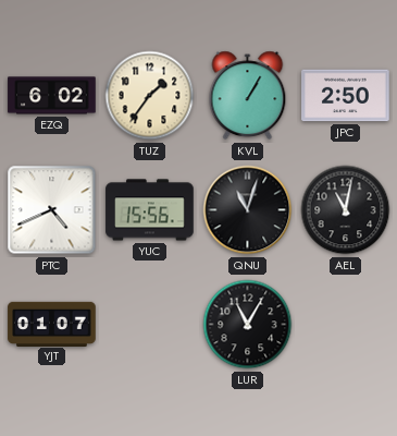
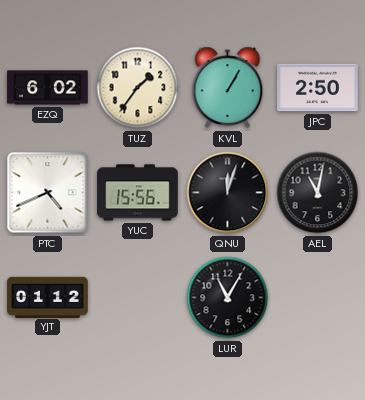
QNU: 11:03 -> 12:03
YJT: 01:07 -> 01:12
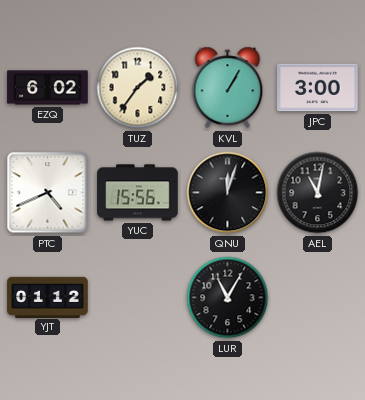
JPC: 2:50 -> 3:00
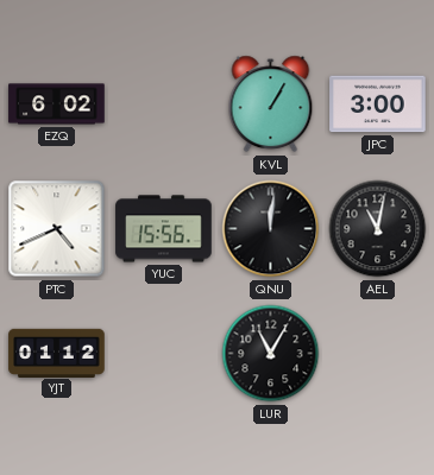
TUZ: 1:36 -> none
QNU: 12:03 -> 12:01
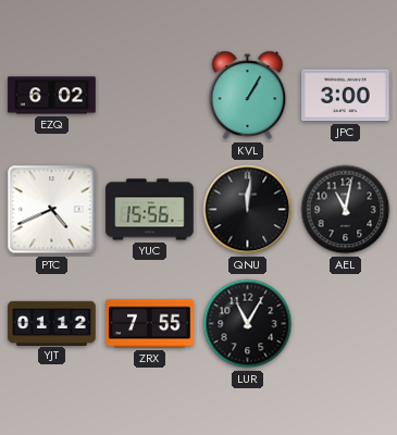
ZRX: none -> 7:55
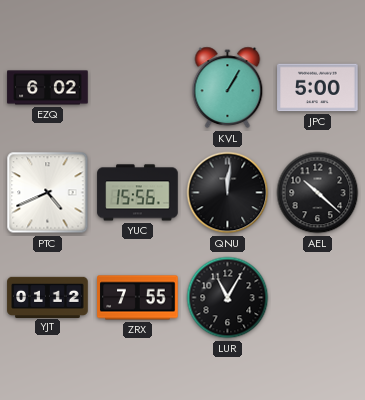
JPC: 3:00 -> 5:00
AEL: 11:02 -> 10:22
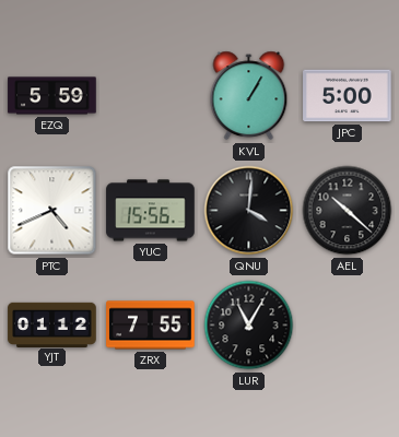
EZQ: 6:02 -> 5:59
QNU: 12:01 -> 4:01
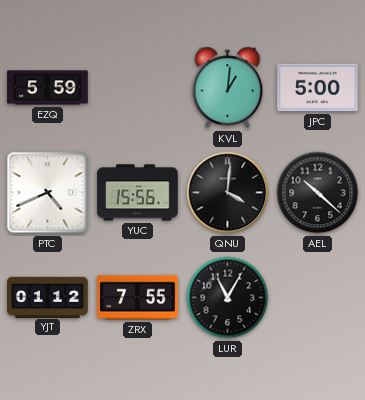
KVL: 1:05 -> 1:01
